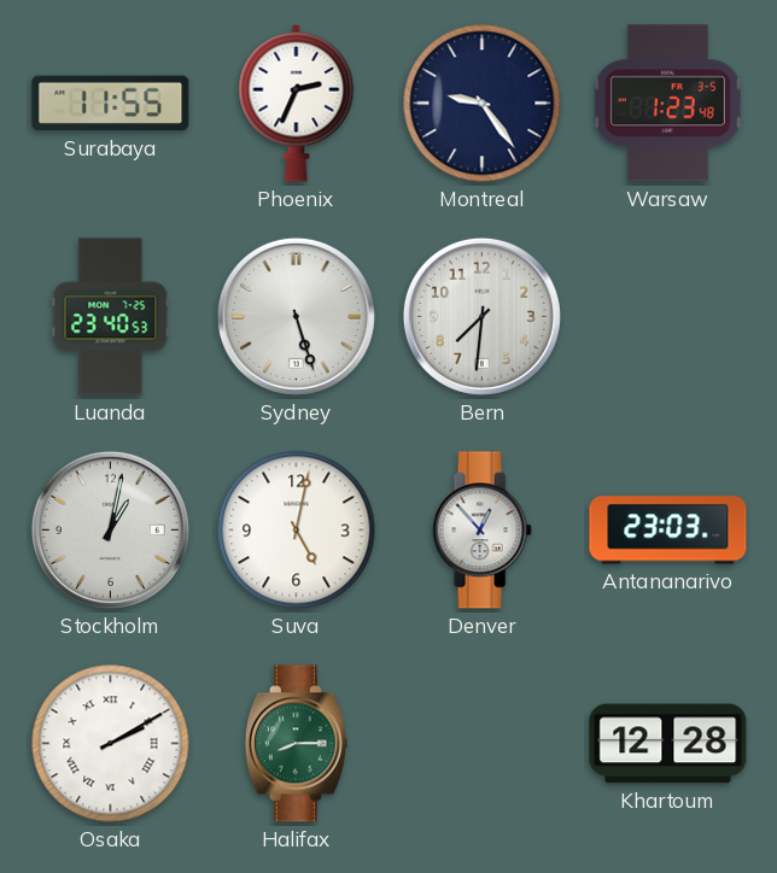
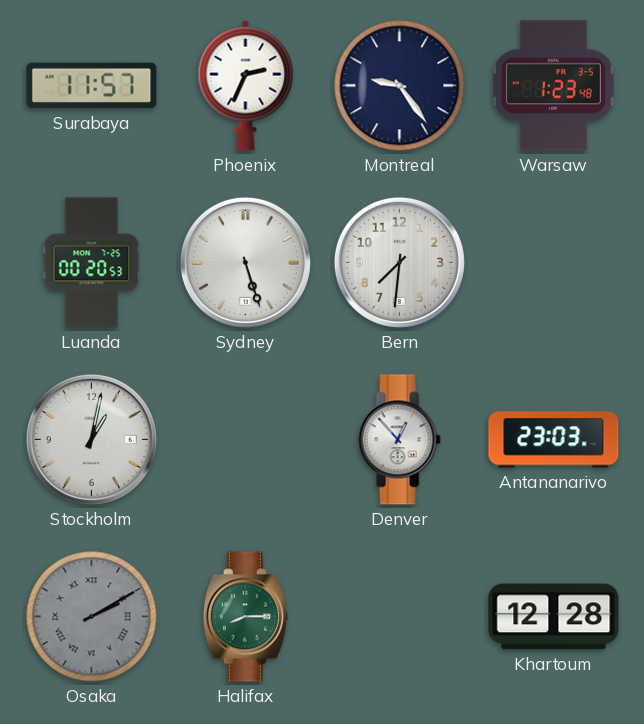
Surabaya: 11:55 -> 11:57
Luanda: 23:40 -> 00:20
Suva: 5:02 -> none
Osaka dial: white -> grey
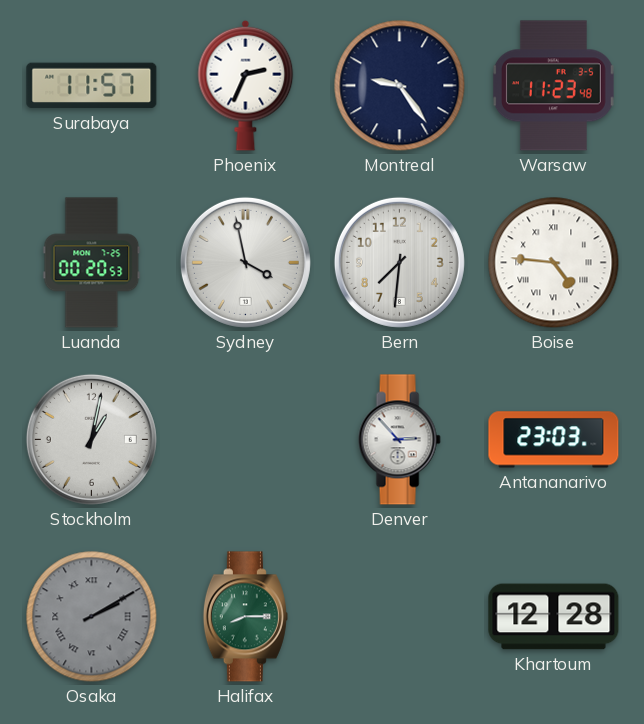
Warsaw: 1:23 -> 11:23
Sydney: 5:27 -> 3:58
Boise: none -> 4:46
Denver: 12:53 -> 2:53
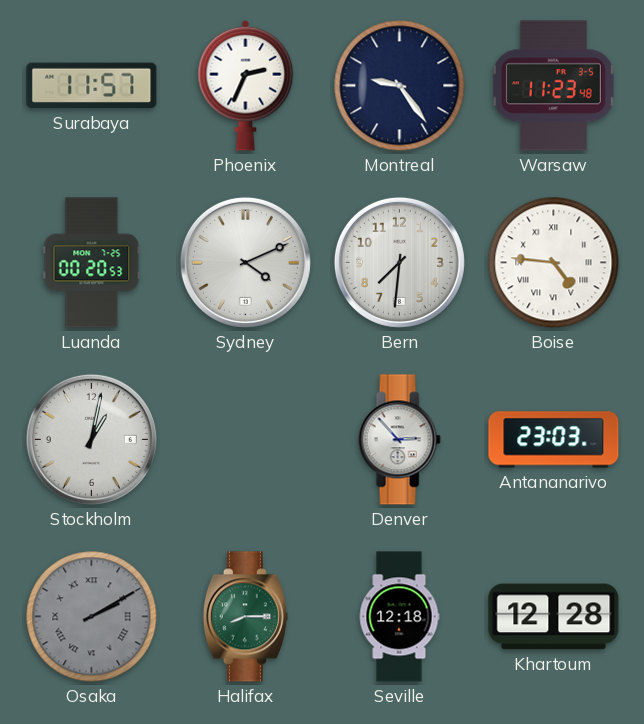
Sydney: 3:58 -> 4:11
Seville: none -> 12:18
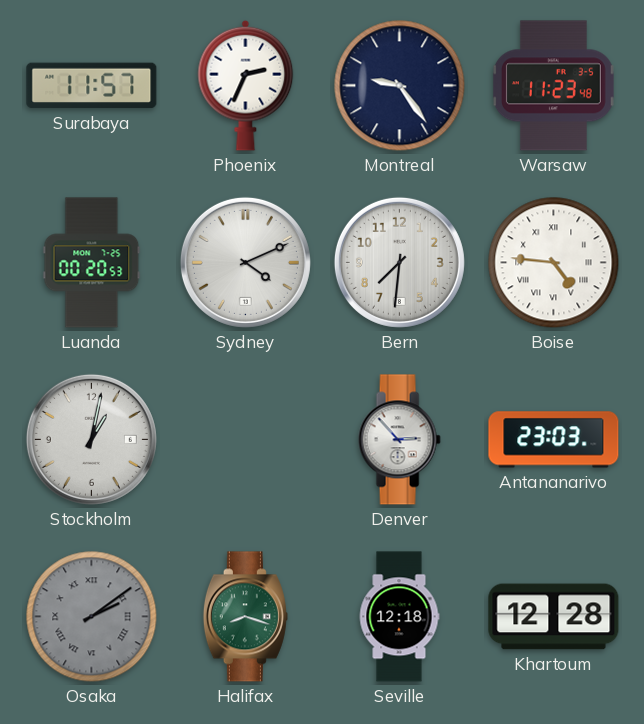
Osaka: 2:10 -> 2:09
Halifax: 8:15 -> 8:18
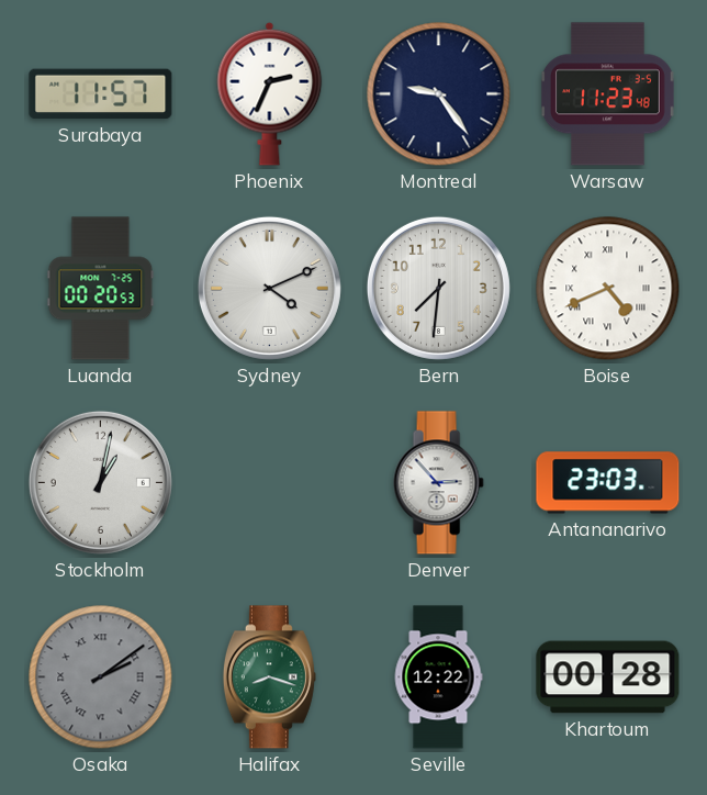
Boise: 4:46 -> 4:41
Seville: 12:18 -> 12:22
Khartoum: 12:28 -> 00:28
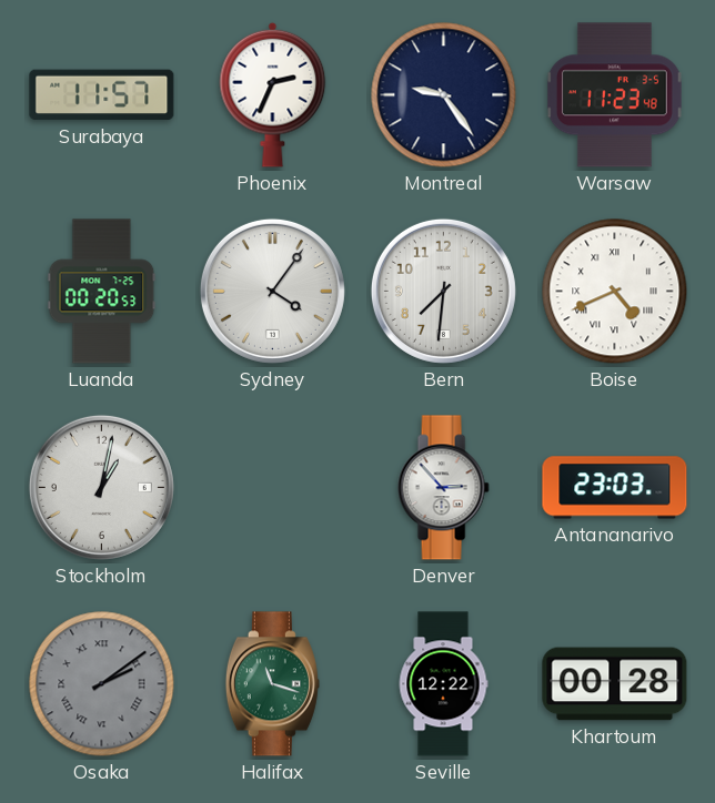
Sydney: 4:11 -> 4:06
Halifax: 8:18 -> 11:18
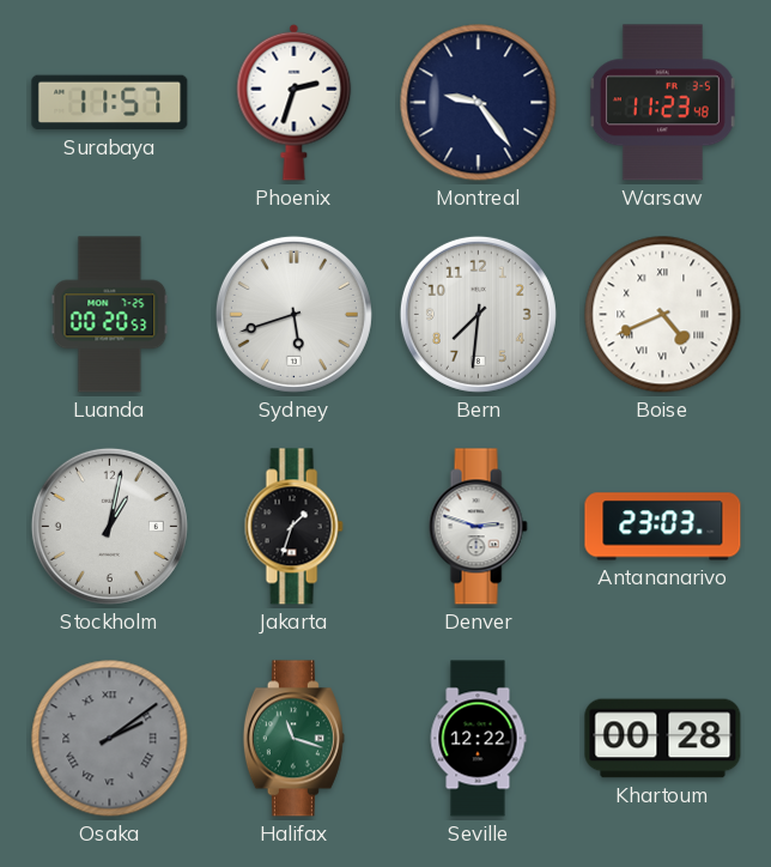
Phoenix: 2:34 -> 2:33
Sydney: 4:06 -> 5:42
Jakarta: none -> 1:33
Denver: 2:53 -> 2:48
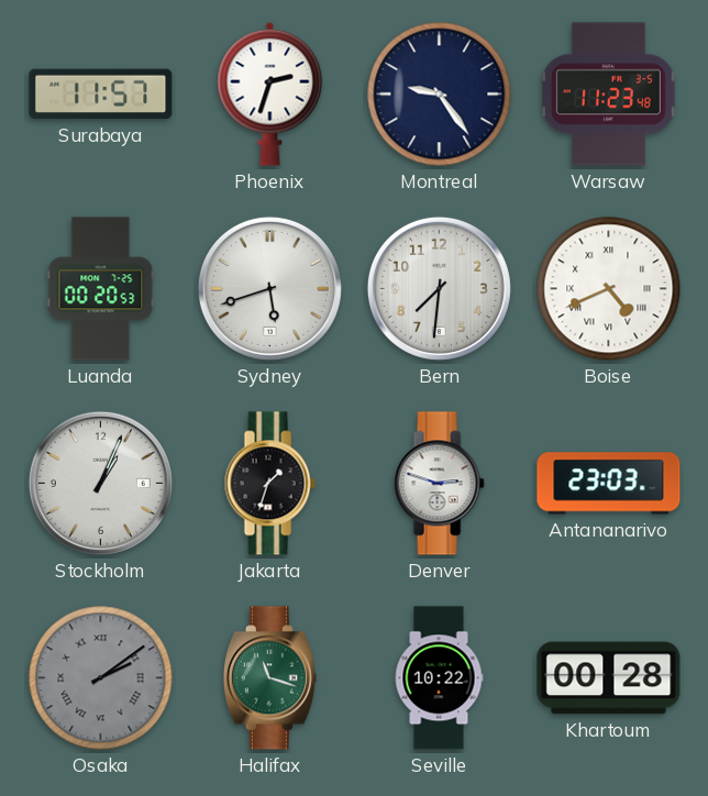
Stockholm: 1:02 -> 1:04
Seville: 12:22 -> 10:22
